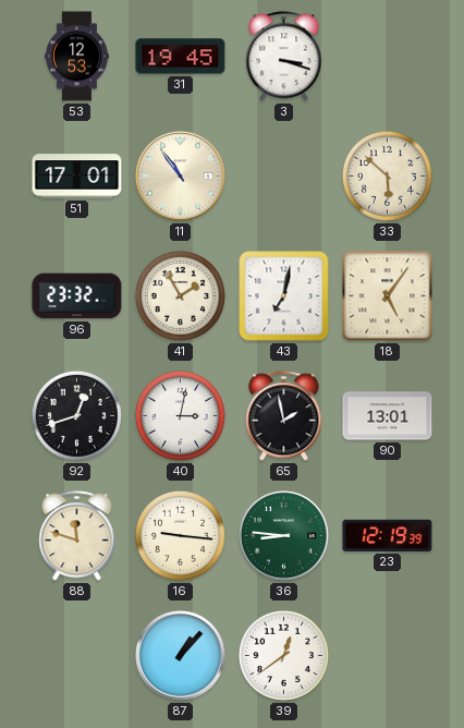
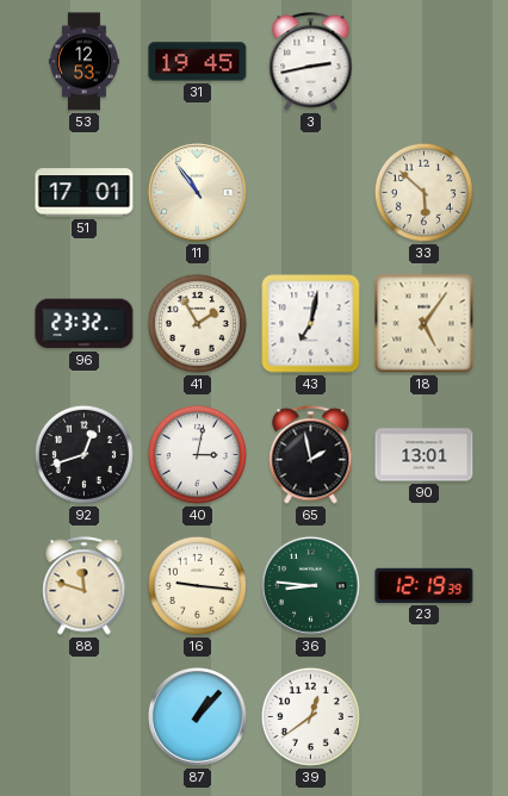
3: 3:18 -> 2:43
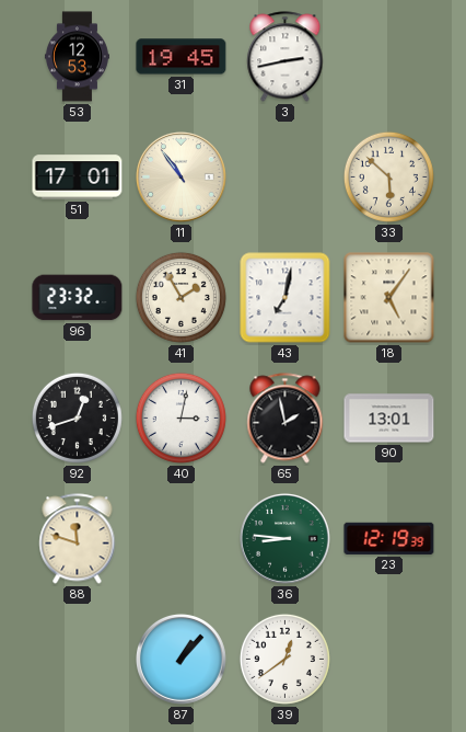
16: 9:16 -> none
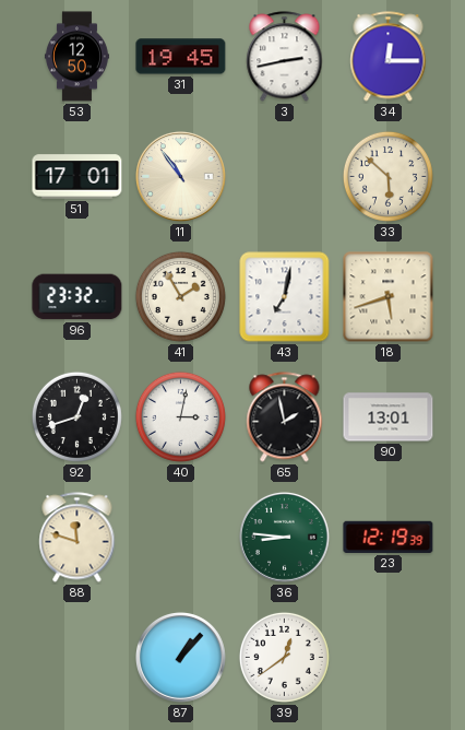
53: 12:53 -> 12:50
34: none -> 12:15
18: 5:06 -> 5:42
